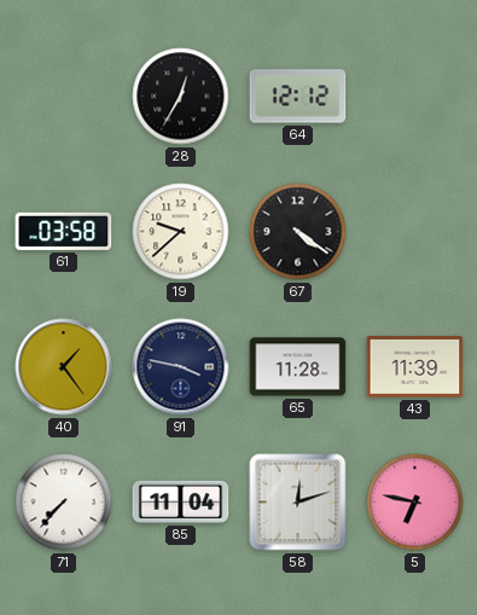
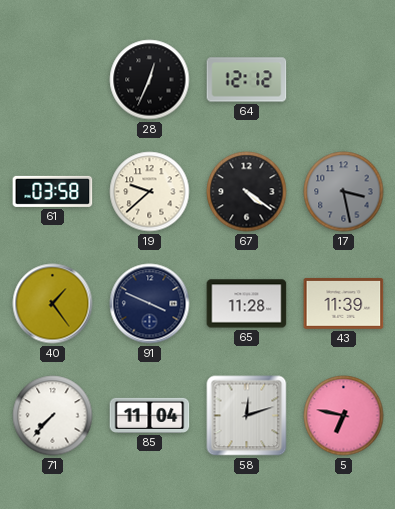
28: 12:35 -> 12:34
17: none -> 3:28
91: 3:47 -> 3:49
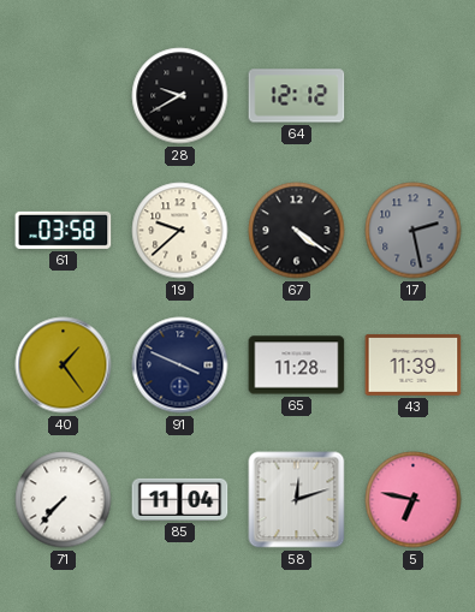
28: 12:34 -> 9:40
17: 3:28 -> 2:28
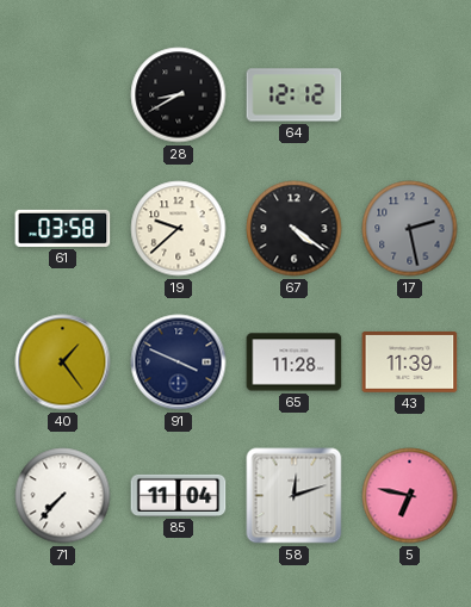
28: 9:40 -> 8:40
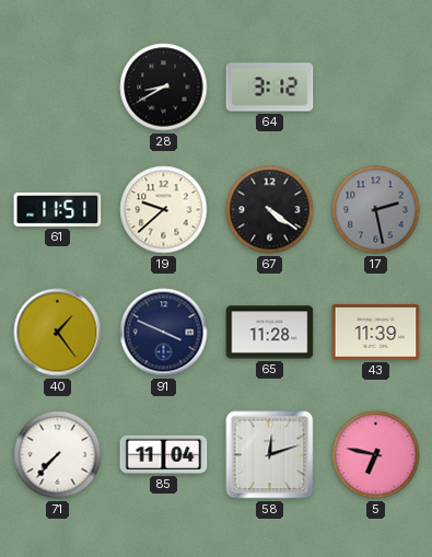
64: 12:12 -> 3:12
61: 03:58 -> 11:51
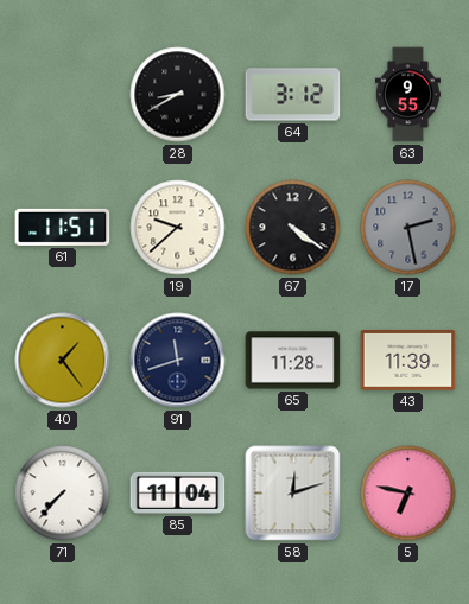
63: none -> 9:55
91: 3:49 -> 11:42
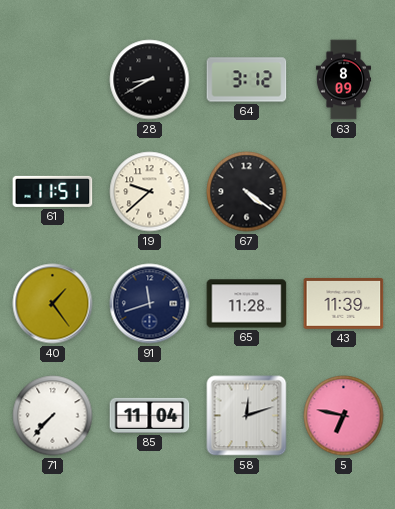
63: 9:55 -> 8:09
17: 2:28 -> none
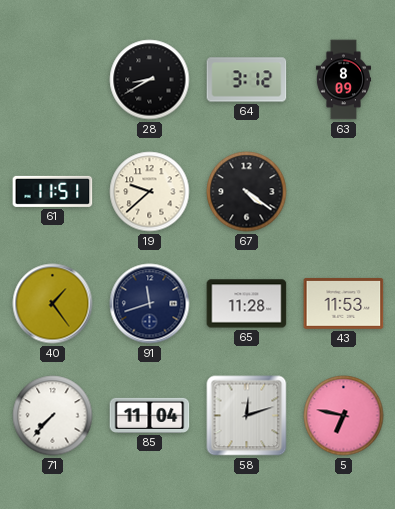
43: 11:39 -> 11:53
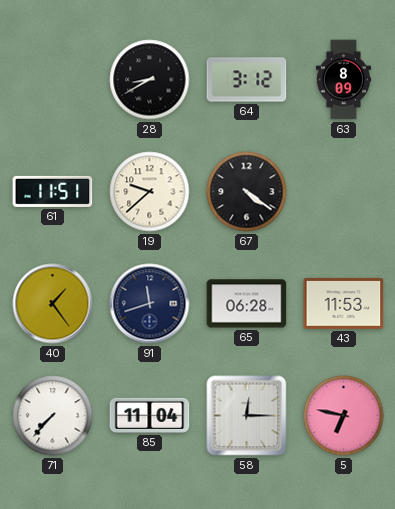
65: 11:28 -> 06:28
58: 12:12 -> 12:15
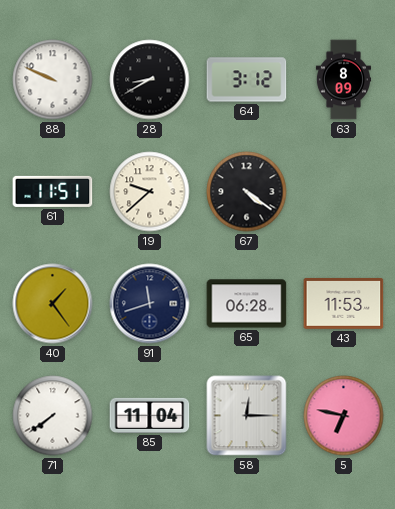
88: none -> 9:49
71: 7:37 -> 7:39
